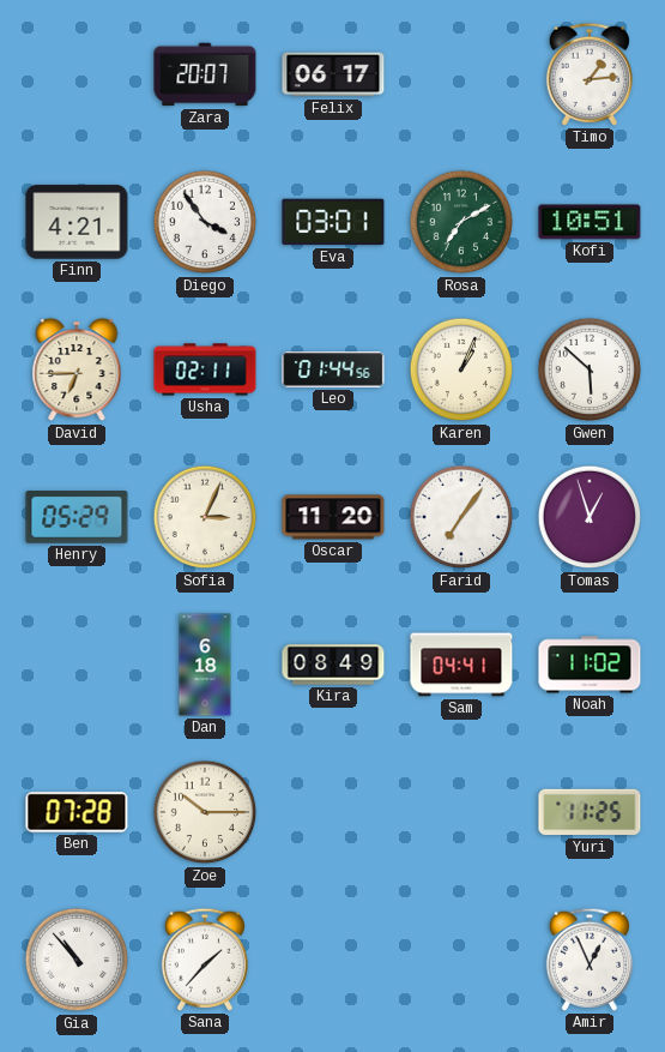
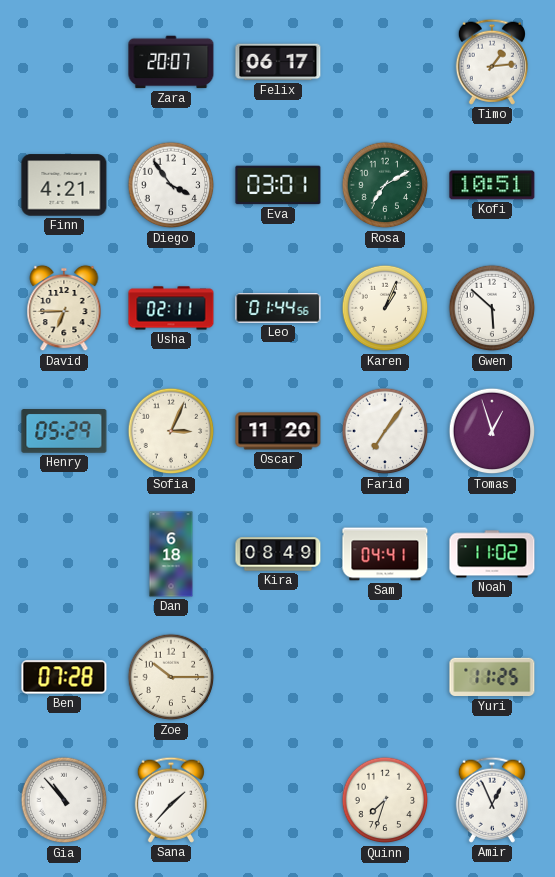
Quinn: none -> 7:33
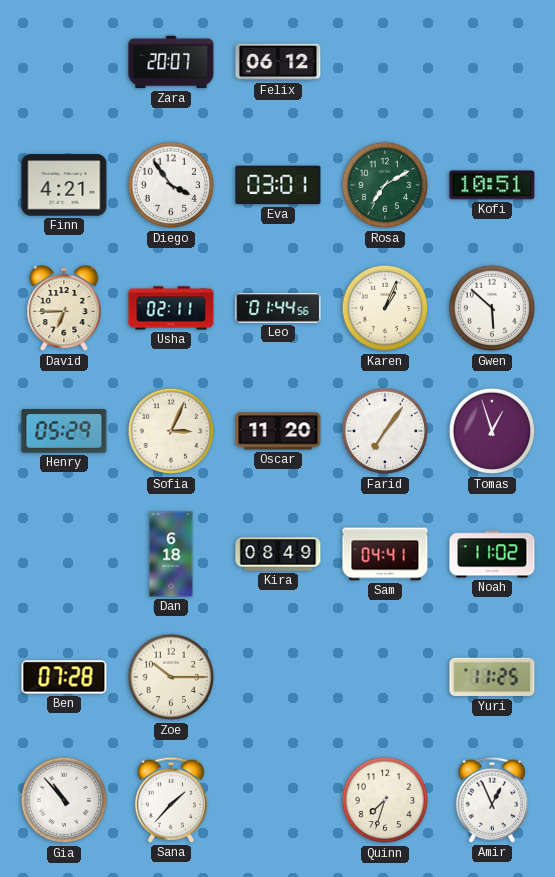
Felix: 06:17 -> 06:12
Timo: 1:14 -> none
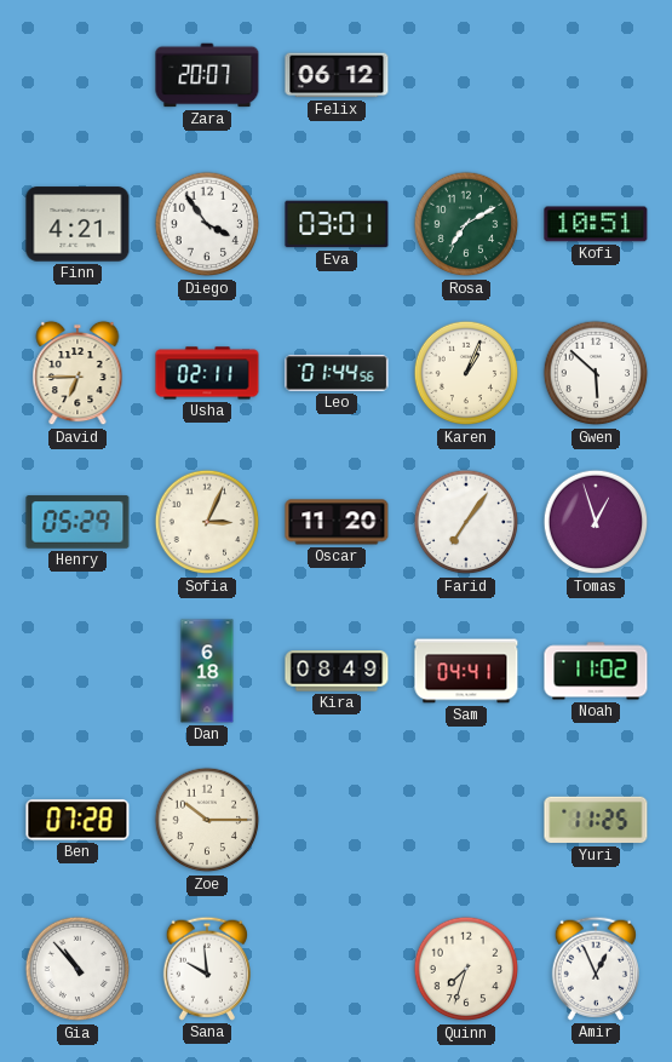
Sana: 1:37 -> 9:59
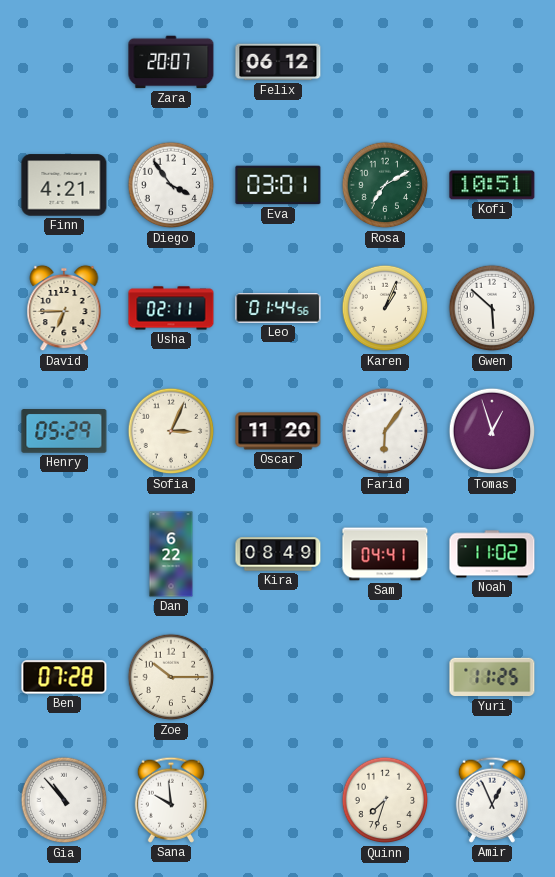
Farid: 7:06 -> 6:06
Dan: 6:18 -> 6:22
